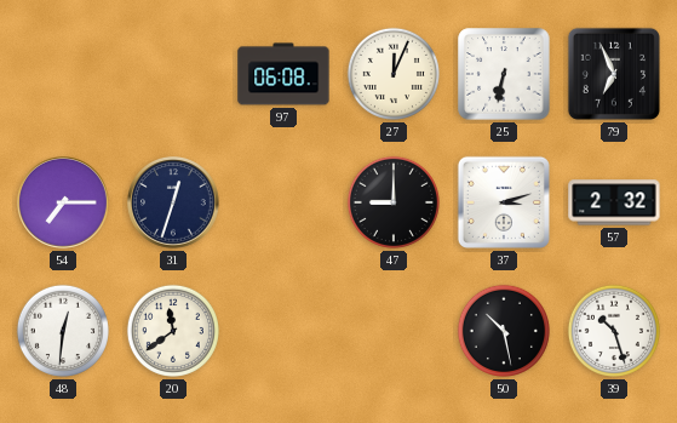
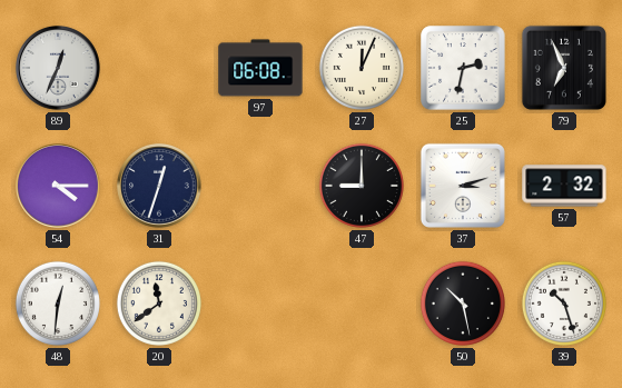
89: none -> 12:34
25: 6:32 -> 2:32
54: 7:15 -> 4:15
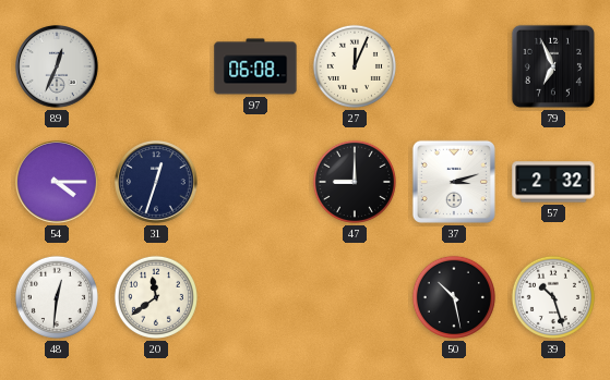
25: 2:32 -> none
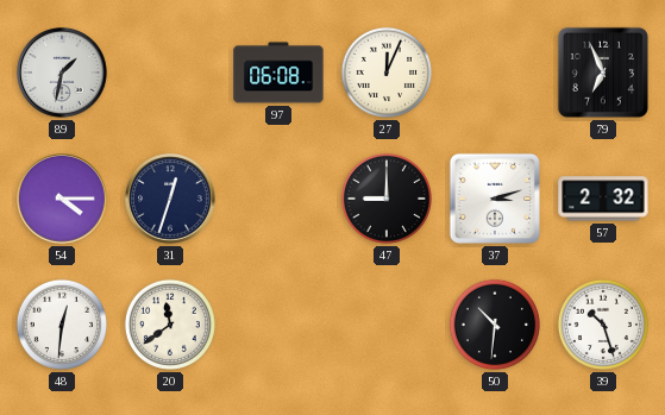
89: 12:34 -> 1:32
50: 10:28 -> 10:31
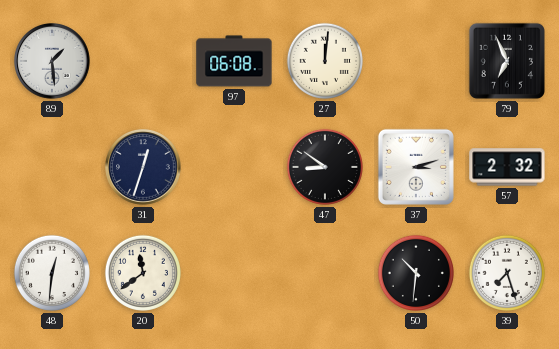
89: 1:32 -> 1:29
27: 12:04 -> 12:01
54: 4:15 -> none
47: 9:00 -> 8:51
39: 10:27 -> 7:27
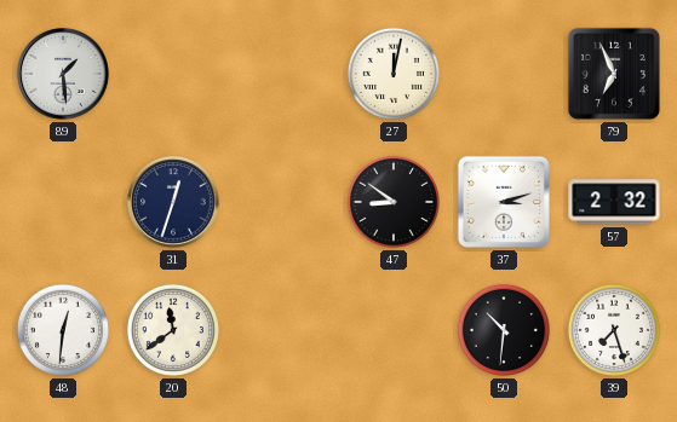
97: 06:08 -> none
27: 12:01 -> 12:02
